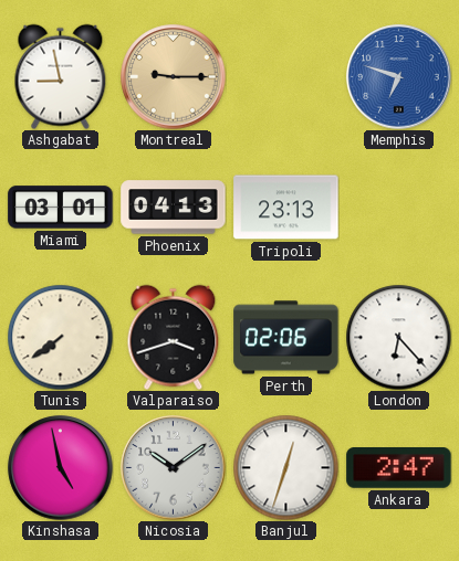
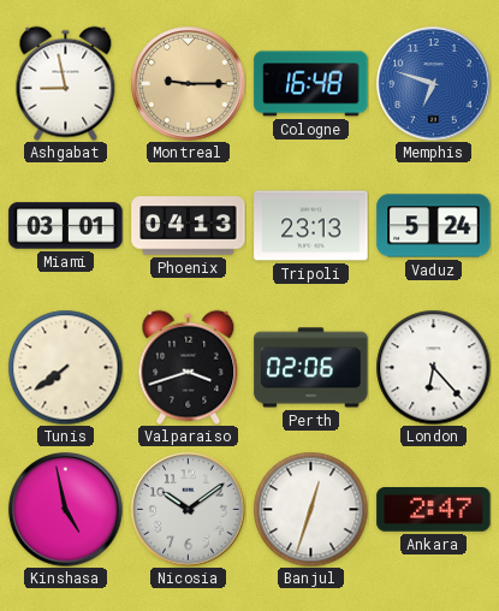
Cologne: none -> 16:48
Vaduz: none -> 5:24
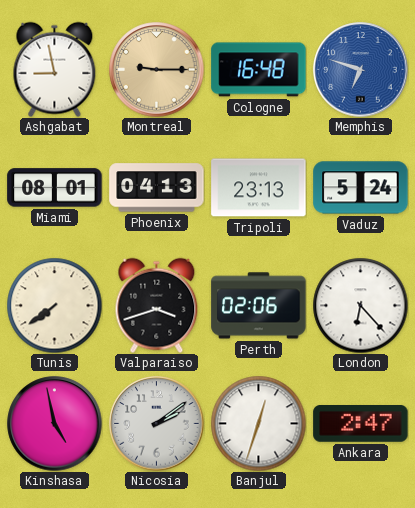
Miami: 03:01 -> 08:01
Nicosia: 10:09 -> 2:09
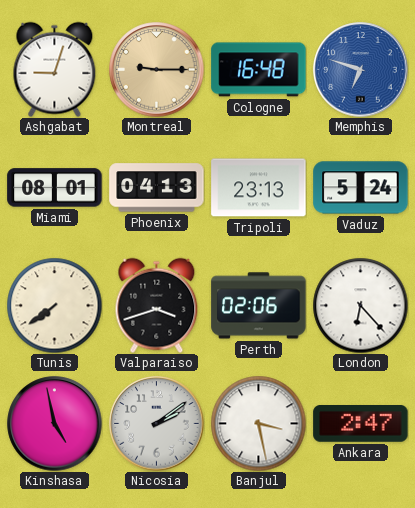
Ashgabat: 8:58 -> 9:03
Banjul: 12:33 -> 3:28
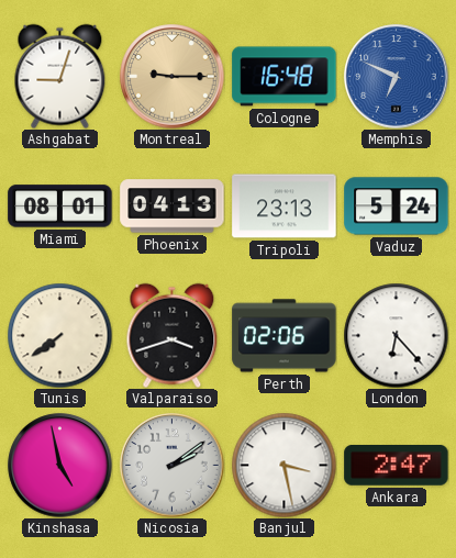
Memphis: 6:48 -> 6:49
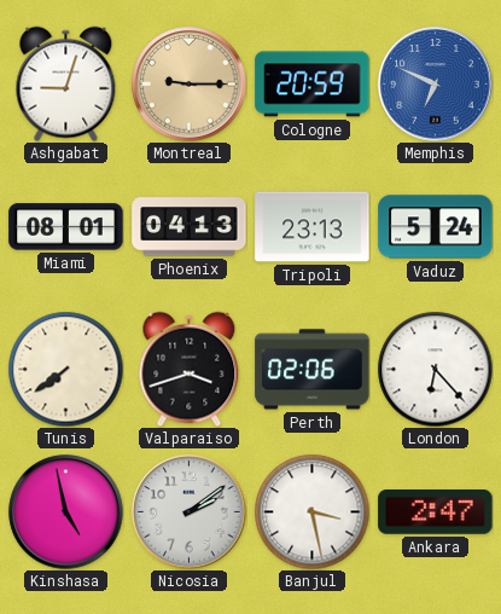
Cologne: 16:48 -> 20:59
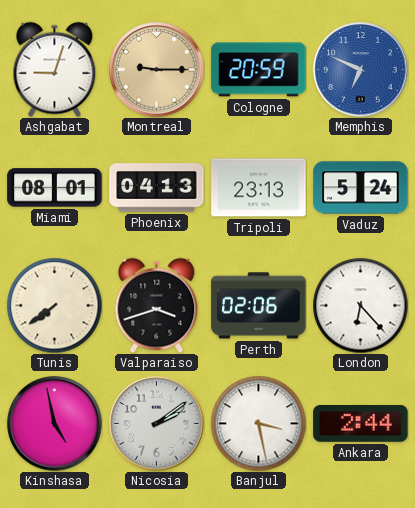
Ankara: 2:47 -> 2:44
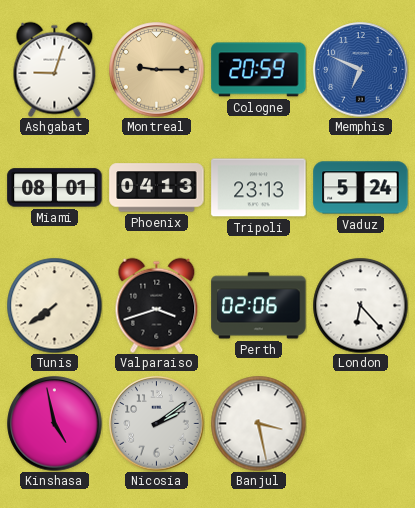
Ankara: 2:44 -> none
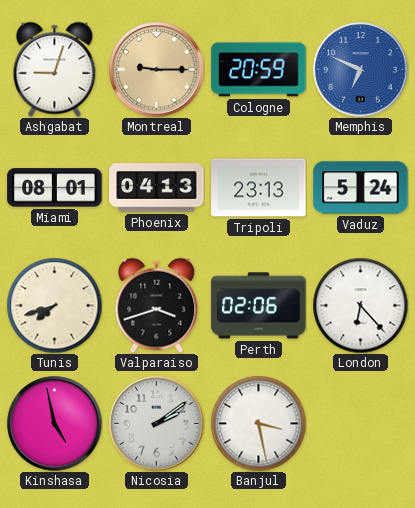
Tunis: 7:39 -> 7:42
